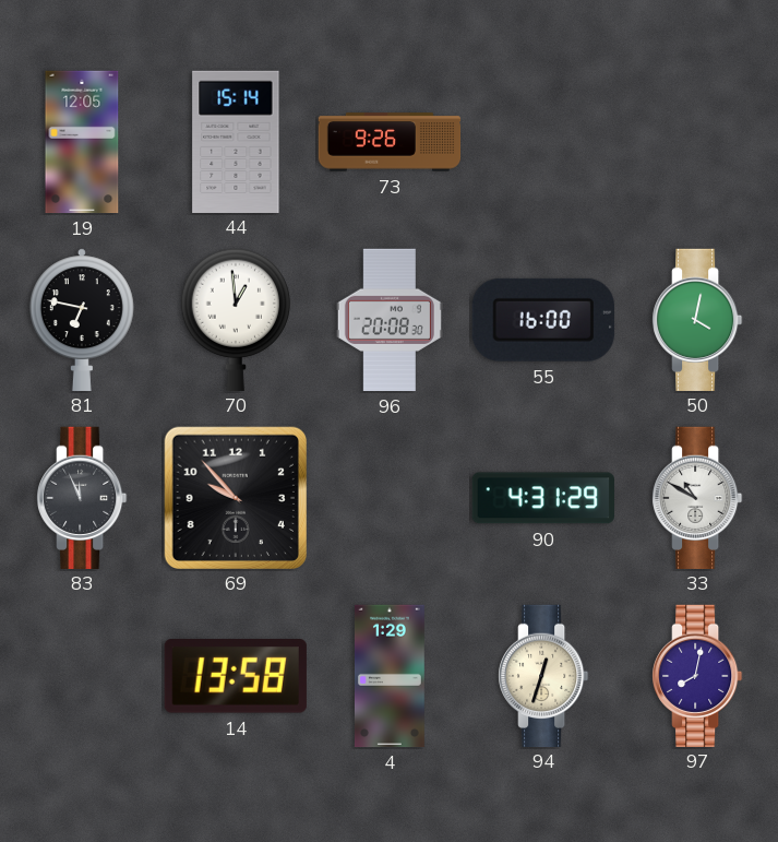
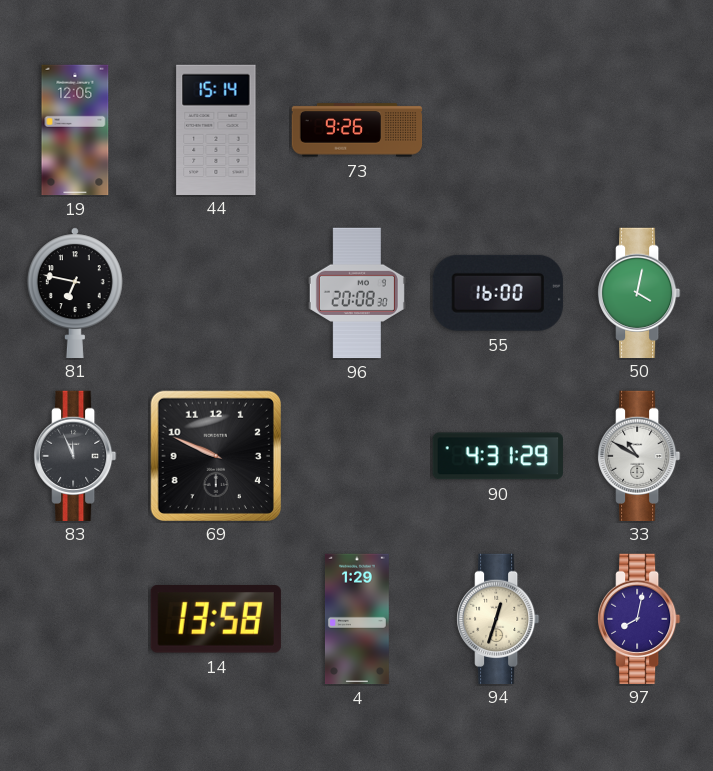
70: 12:59 -> none
69: 9:53 -> 9:49
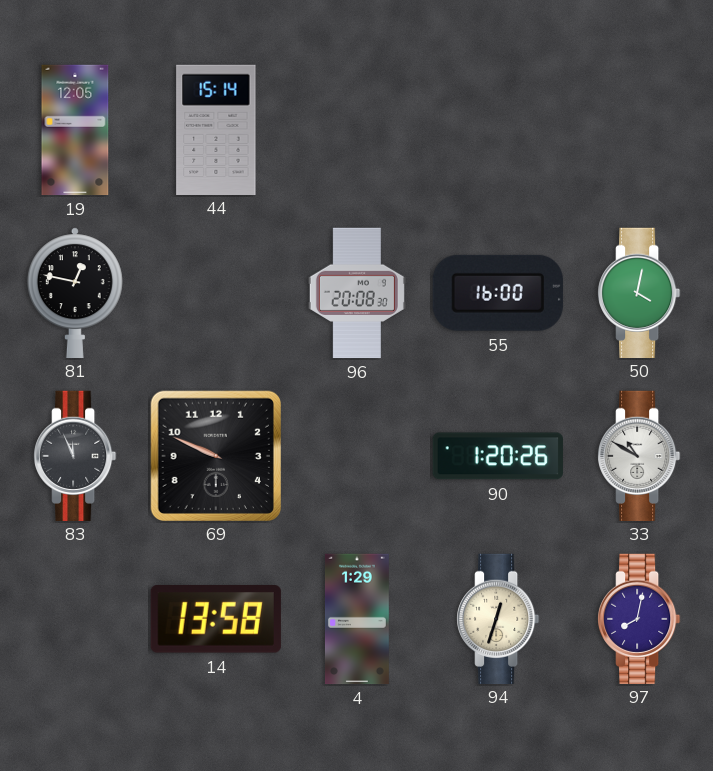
73: 9:26 -> none
81: 6:47 -> 12:47
90: 4:31 -> 1:20
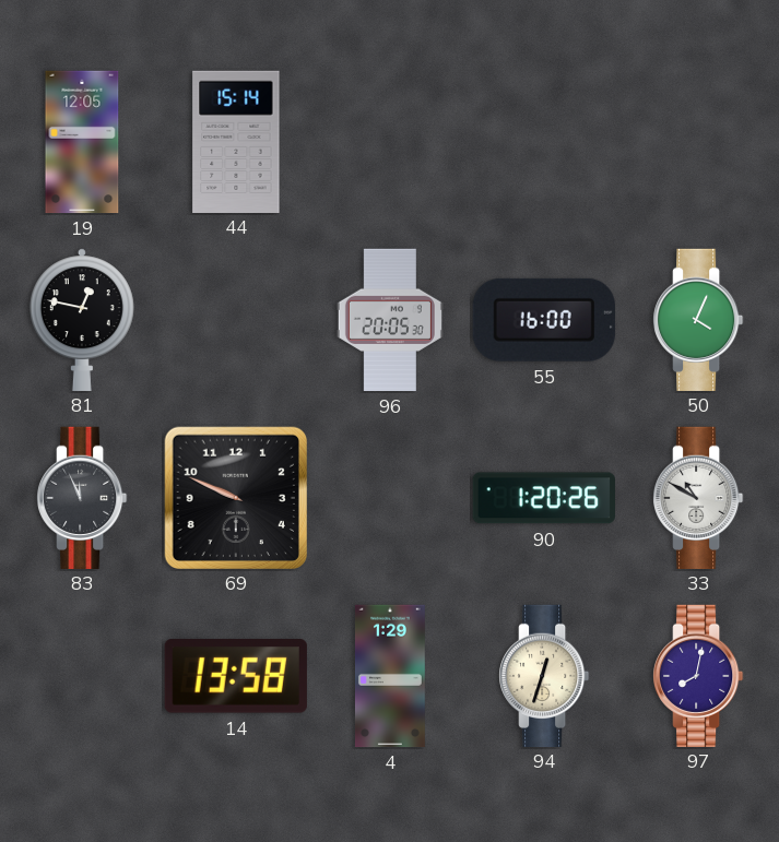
96: 20:08 -> 20:05
50: 4:02 -> 4:04
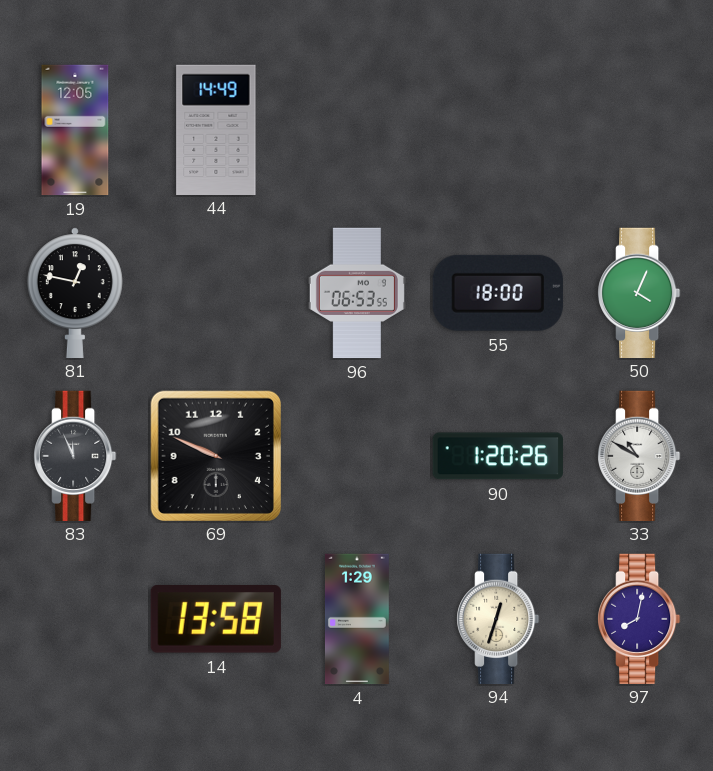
44: 15:14 -> 14:49
96: 20:05 -> 06:53
55: 16:00 -> 18:00
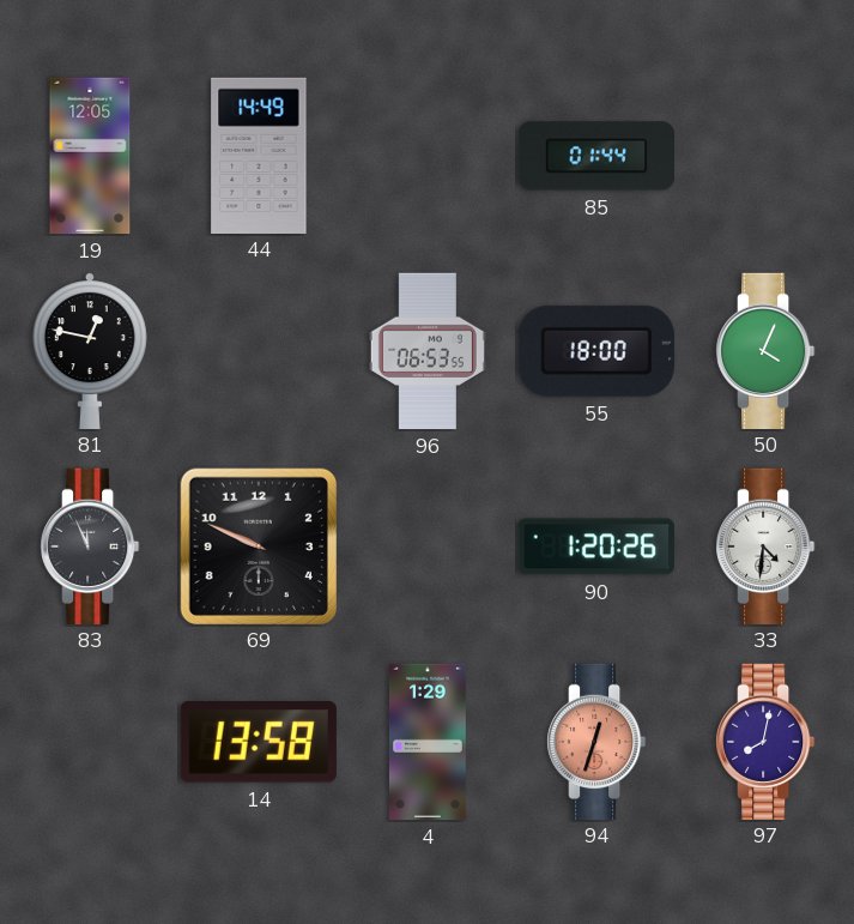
85: none -> 01:44
33: 10:50 -> 4:31
94 dial: cream -> salmon
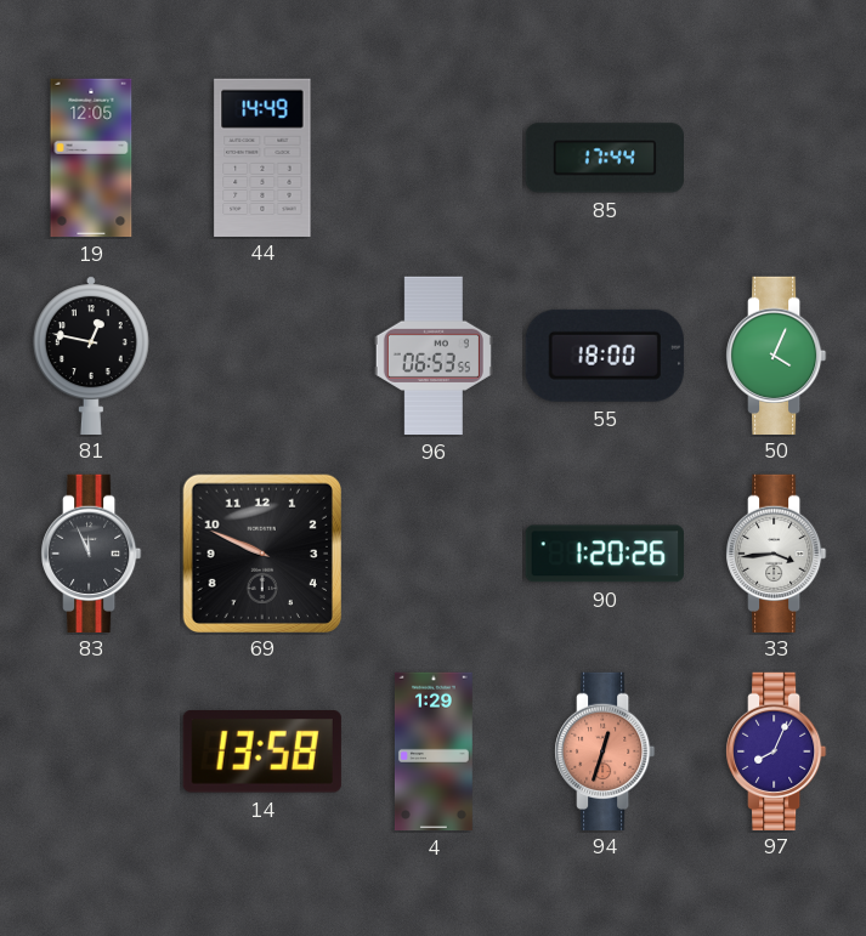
85: 01:44 -> 17:44
33: 4:31 -> 3:44
97: 8:02 -> 8:04
